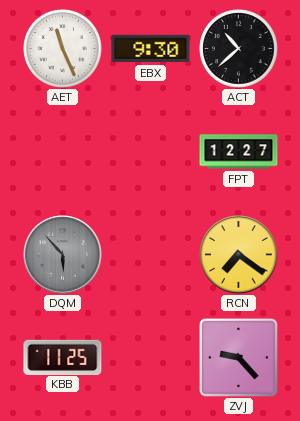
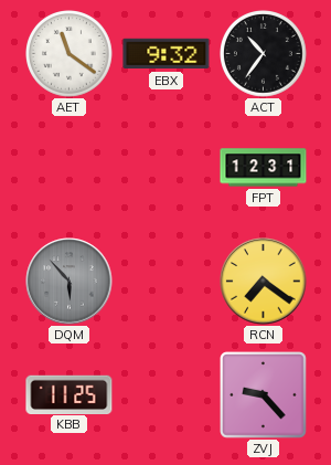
AET: 11:26 -> 11:21
EBX: 9:30 -> 9:32
ACT: 10:38 -> 10:36
FPT: 12:27 -> 12:31
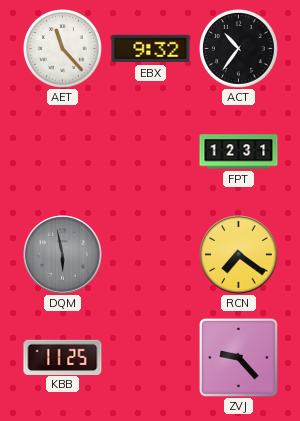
AET: 11:21 -> 11:23
DQM: 5:53 -> 5:58
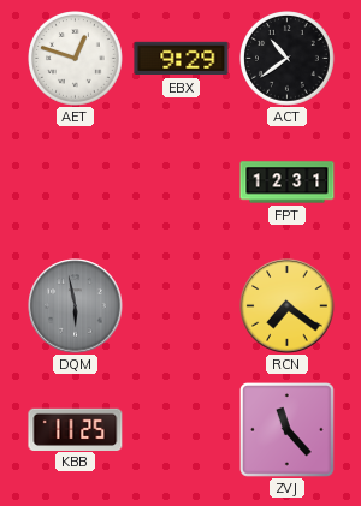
AET: 11:23 -> 12:48
EBX: 9:32 -> 9:29
ACT: 10:36 -> 10:39
ZVJ: 9:23 -> 11:23
